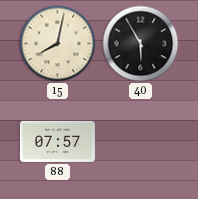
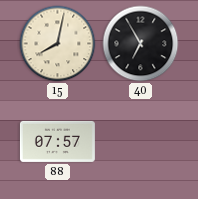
40: 5:55 -> 6:55
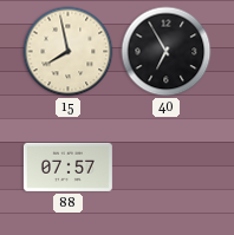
15: 8:02 -> 7:58
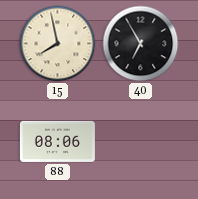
88: 07:57 -> 08:06
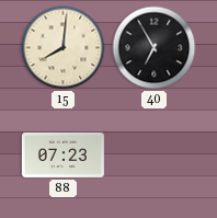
15: 7:58 -> 8:01
88: 08:06 -> 07:23
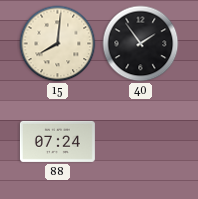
40: 6:55 -> 1:54
88: 07:23 -> 07:24
